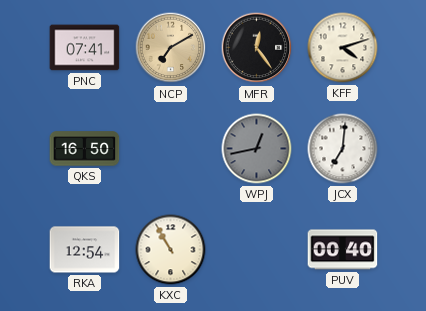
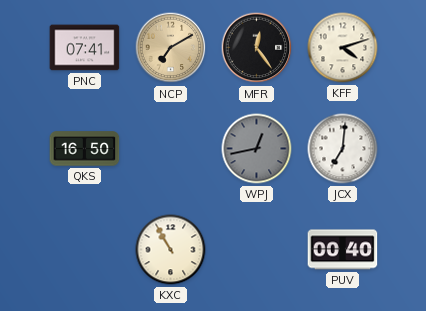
RKA: 12:54 -> none
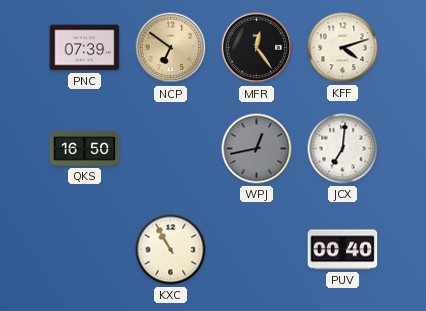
PNC: 07:41 -> 07:39
NCP: 7:10 -> 6:51
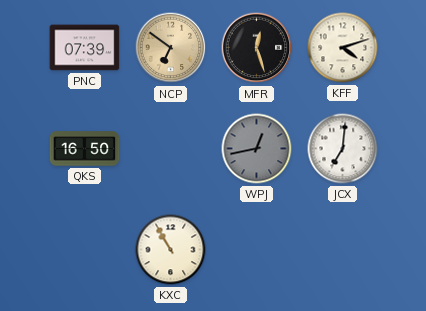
MFR: 12:24 -> 12:27
PUV: 00:40 -> none
